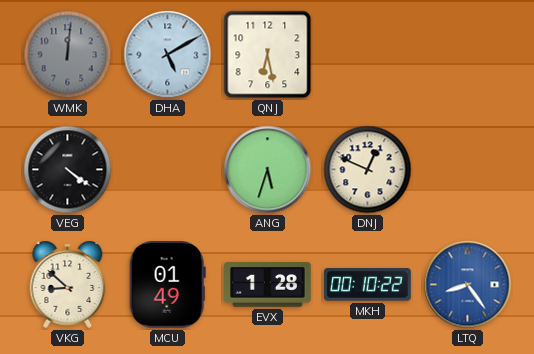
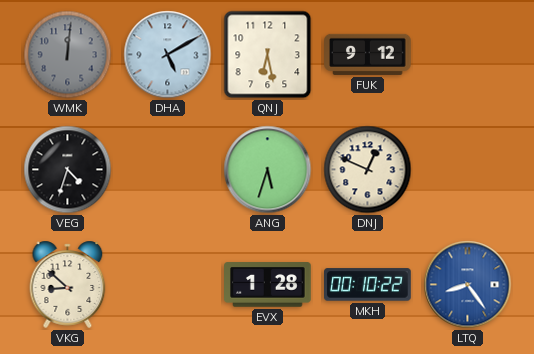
FUK: none -> 9:12
VEG: 4:21 -> 4:33
MCU: 01:49 -> none
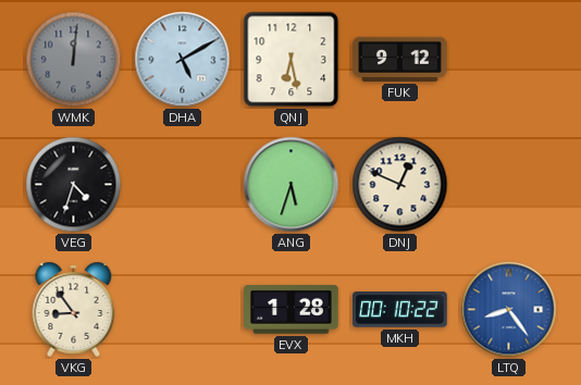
VKG: 8:52 -> 8:54
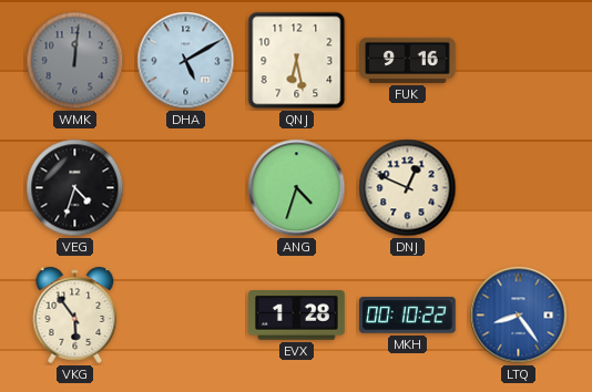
FUK: 9:12 -> 9:16
ANG: 5:33 -> 4:33
VKG: 8:54 -> 5:54
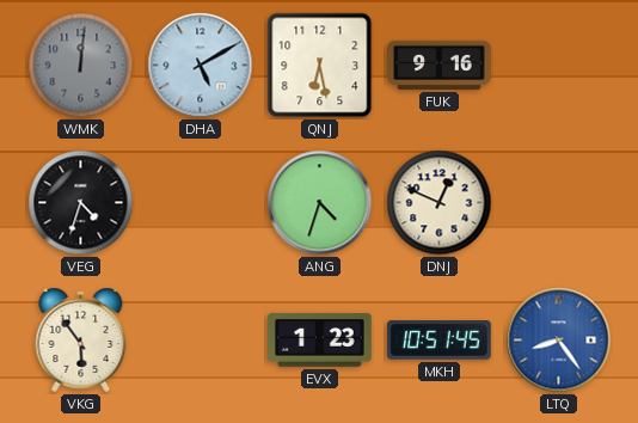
EVX: 1:28 -> 1:23
MKH: 00:10 -> 10:51
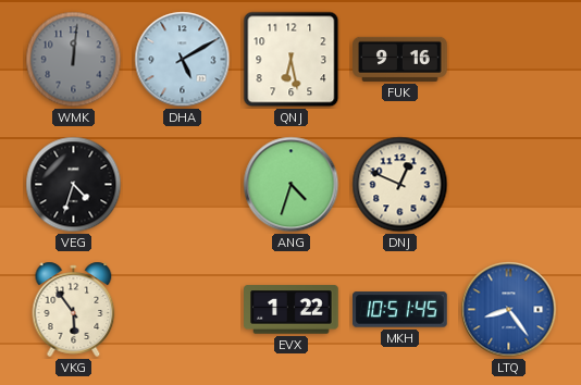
EVX: 1:23 -> 1:22
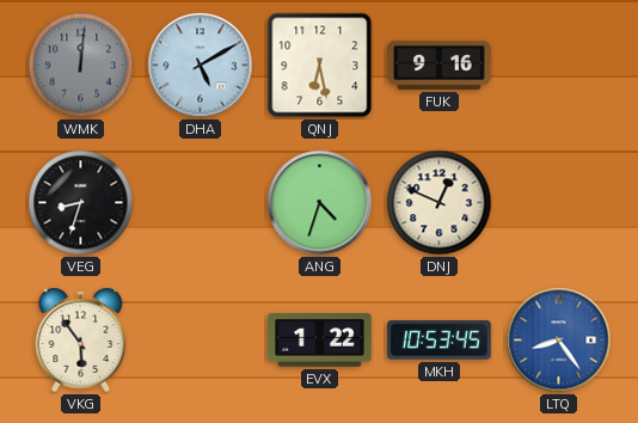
VEG: 4:33 -> 8:33
MKH: 10:51 -> 10:53
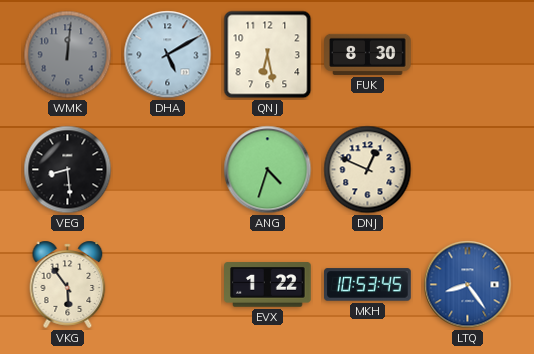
FUK: 9:16 -> 8:30
VEG: 8:33 -> 8:29
